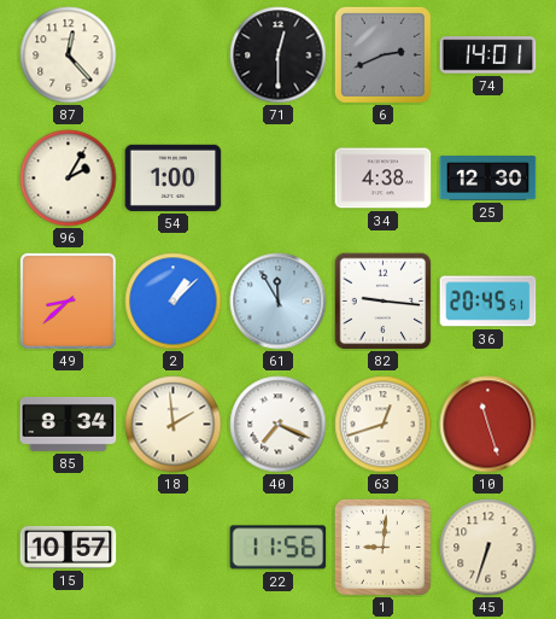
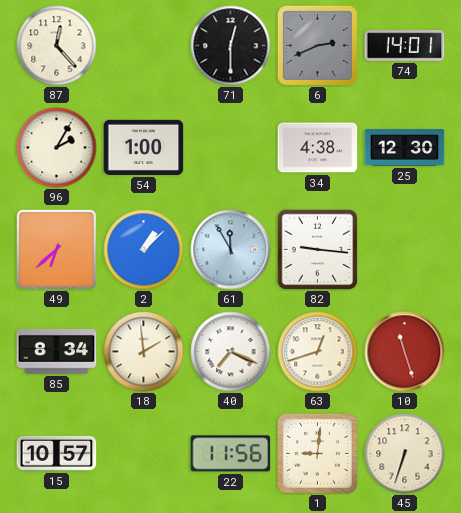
49: 8:38 -> 6:38
36: 20:45 -> none
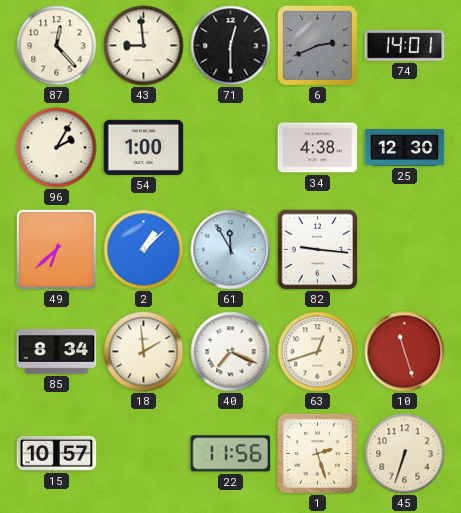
43: none -> 8:59
1: 9:01 -> 2:27
